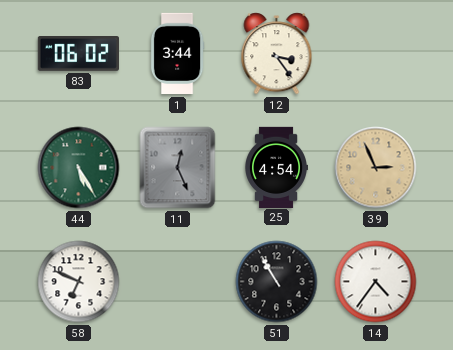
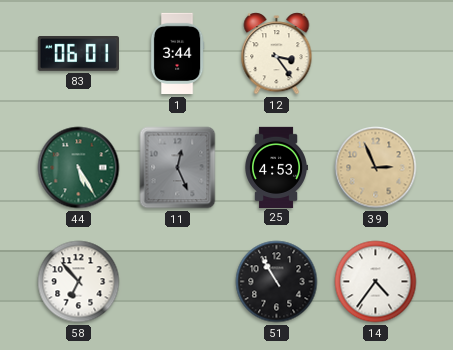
83: 06:02 -> 06:01
25: 4:54 -> 4:53
58: 6:49 -> 6:53
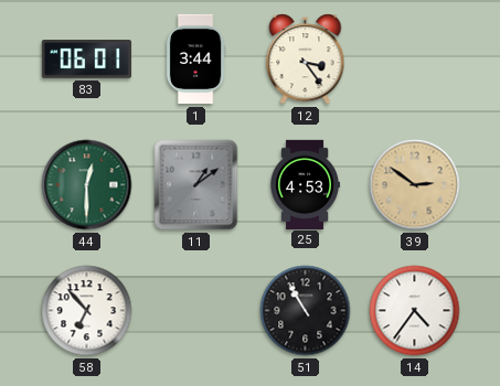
44: 5:25 -> 12:30
11: 12:26 -> 1:09
39: 2:56 -> 2:51
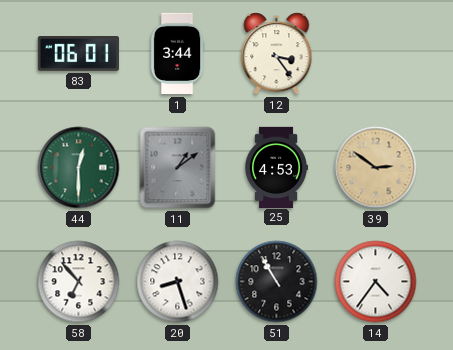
20: none -> 8:27
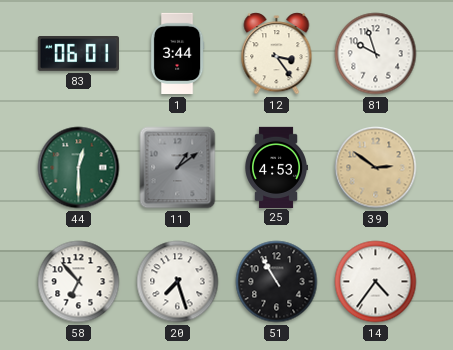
81: none -> 9:57
20: 8:27 -> 7:27
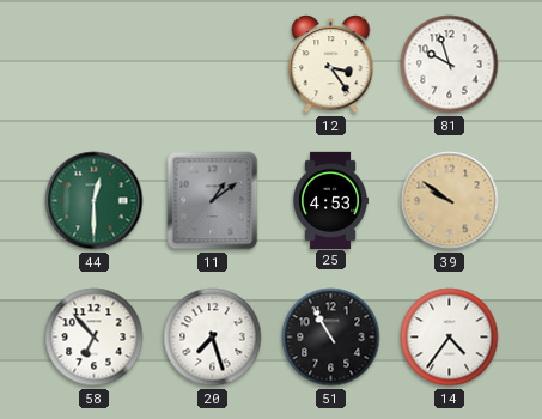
83: 06:01 -> none
1: 3:44 -> none
39: 2:51 -> 9:51
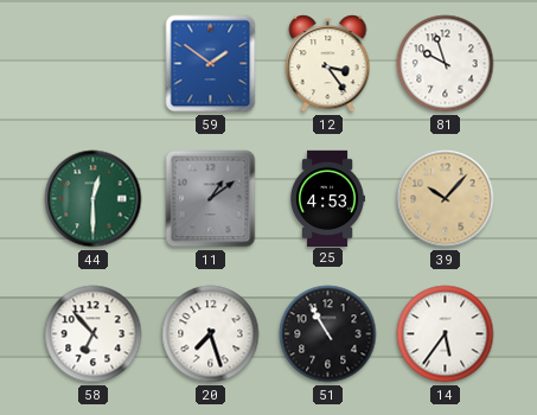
59: none -> 1:51
39: 9:51 -> 10:07
14: 4:36 -> 5:36
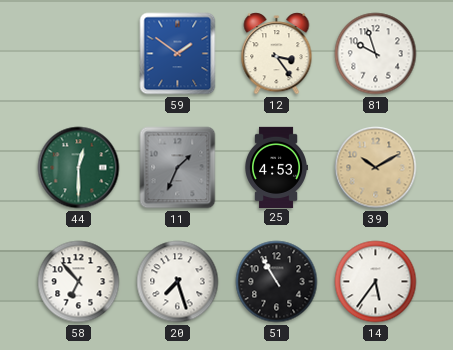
11: 1:09 -> 1:34
39: 10:07 -> 10:10
